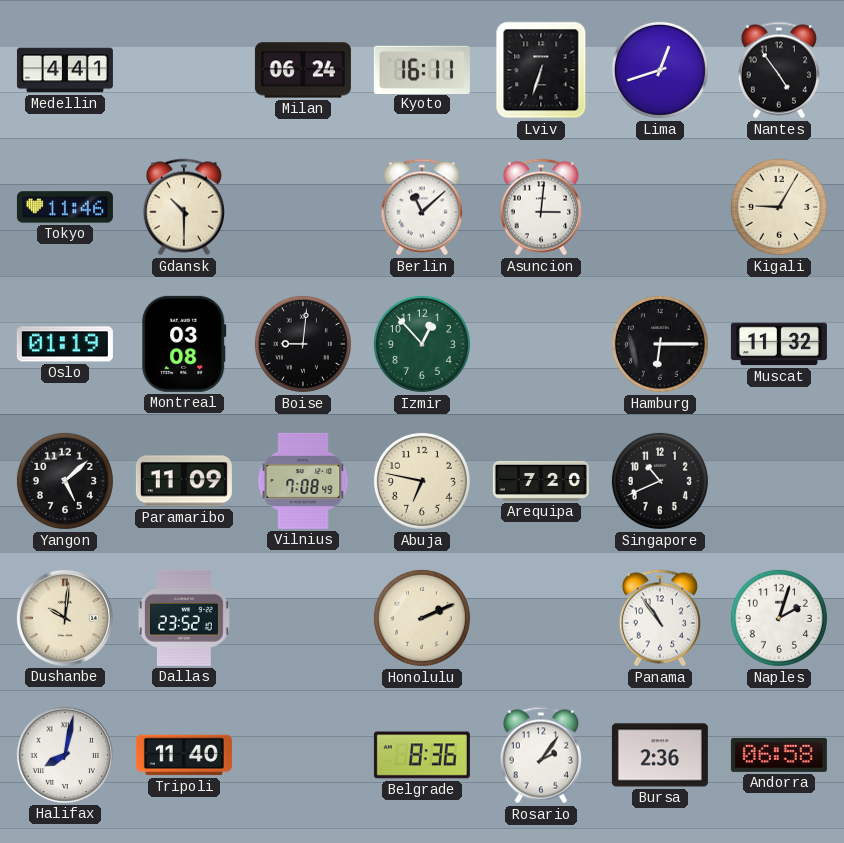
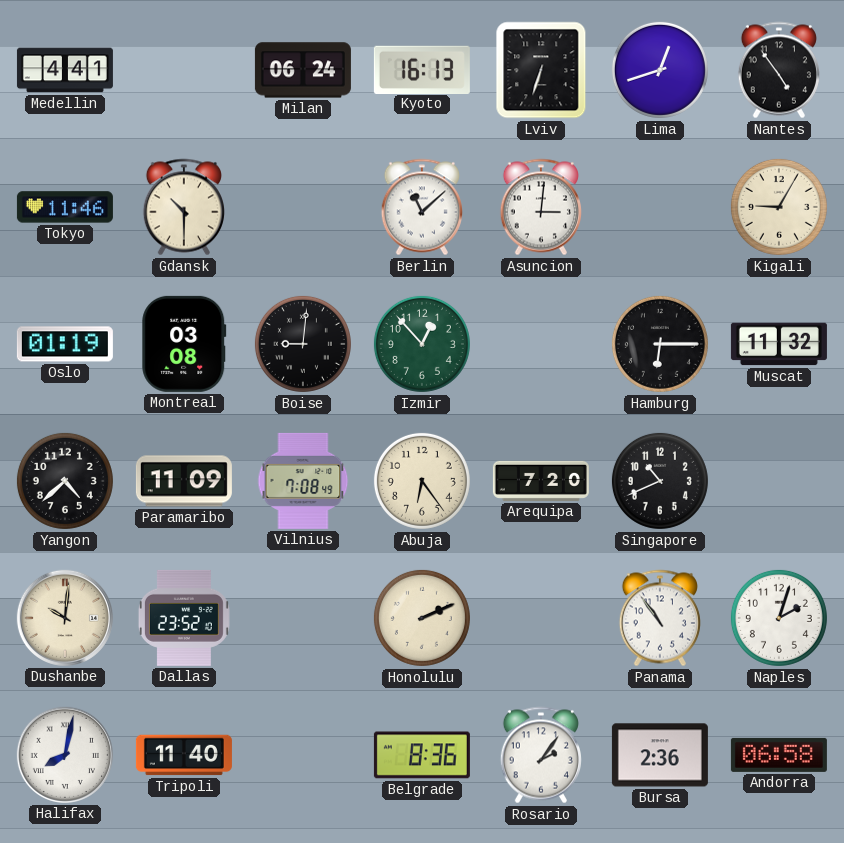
Kyoto: 16:11 -> 16:13
Yangon: 5:08 -> 4:38
Abuja: 6:47 -> 6:24
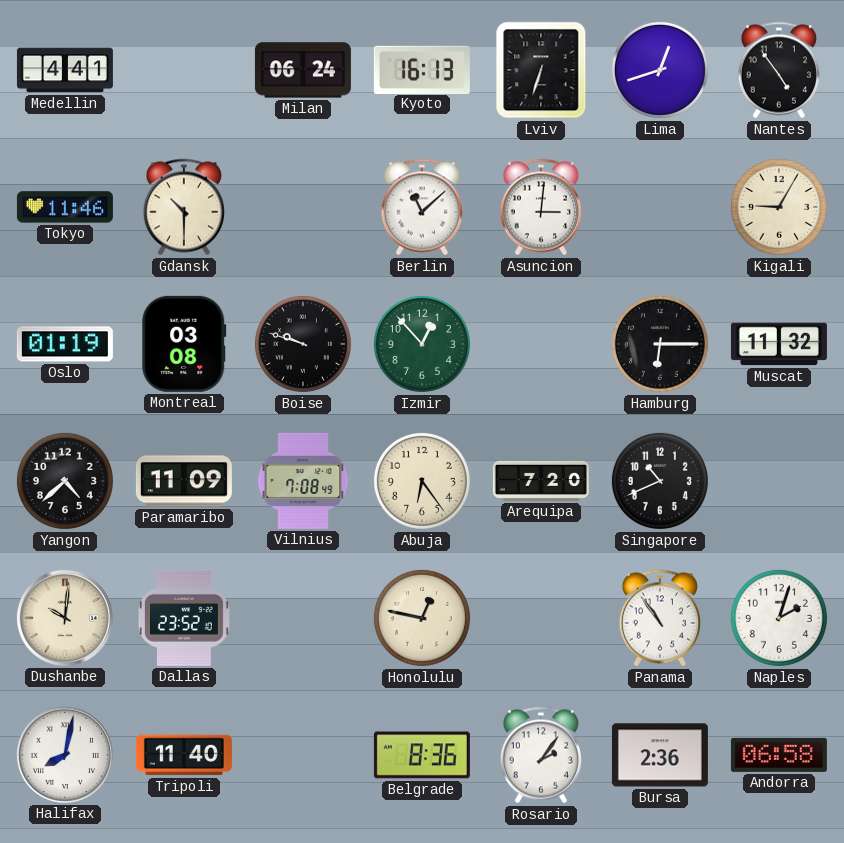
Boise: 9:01 -> 9:48
Honolulu: 2:11 -> 12:47
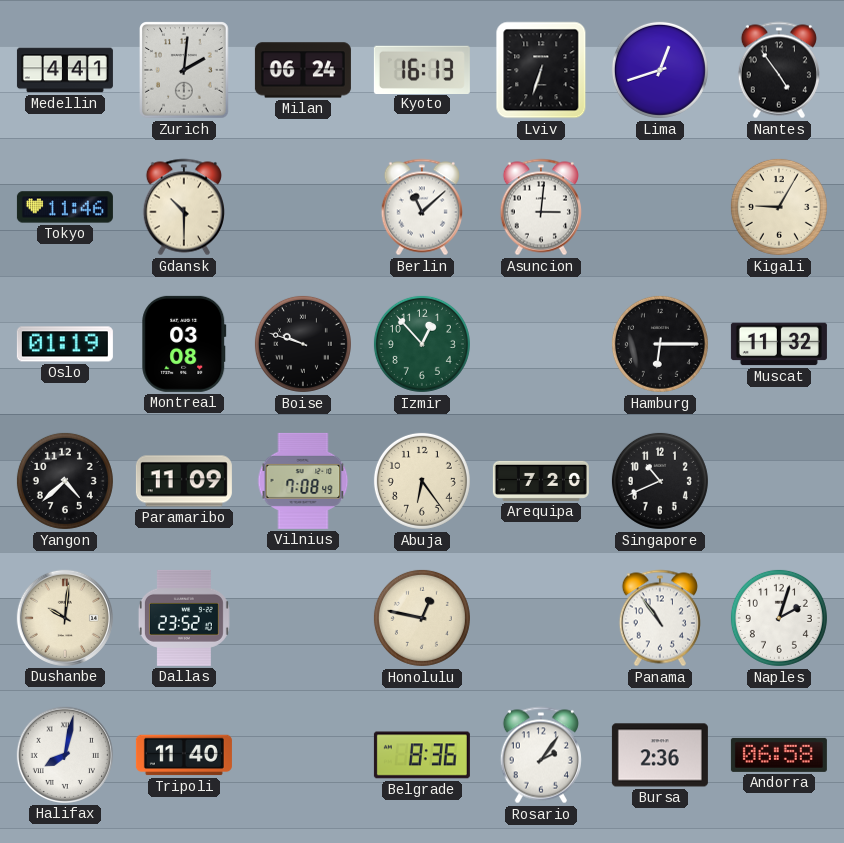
Zurich: none -> 2:01
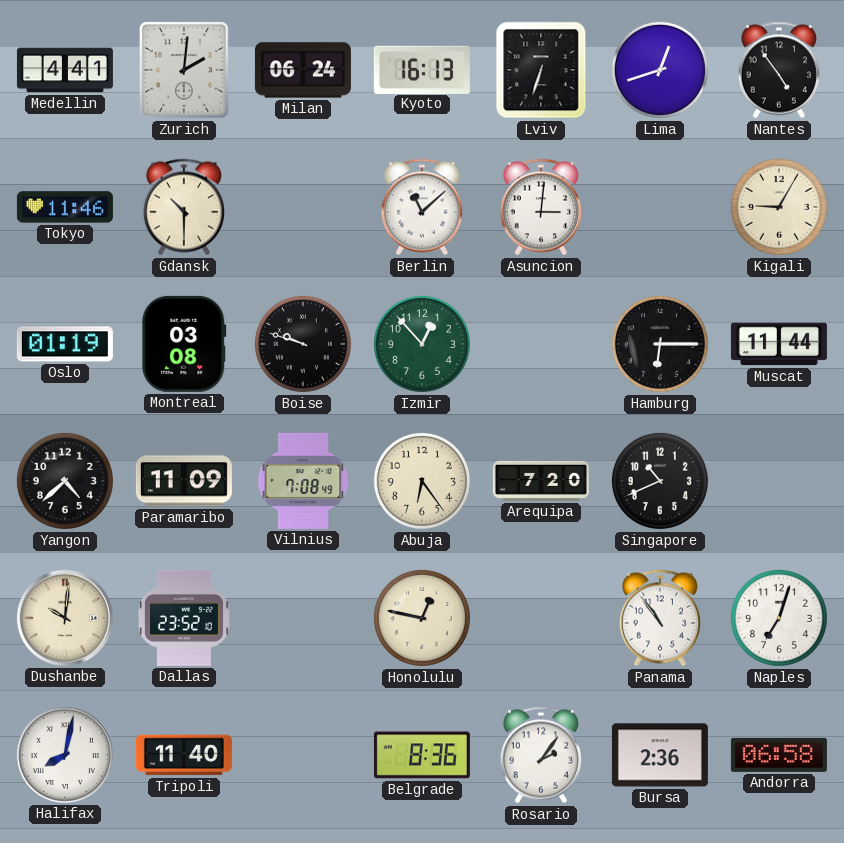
Muscat: 11:32 -> 11:44
Naples: 2:03 -> 7:03
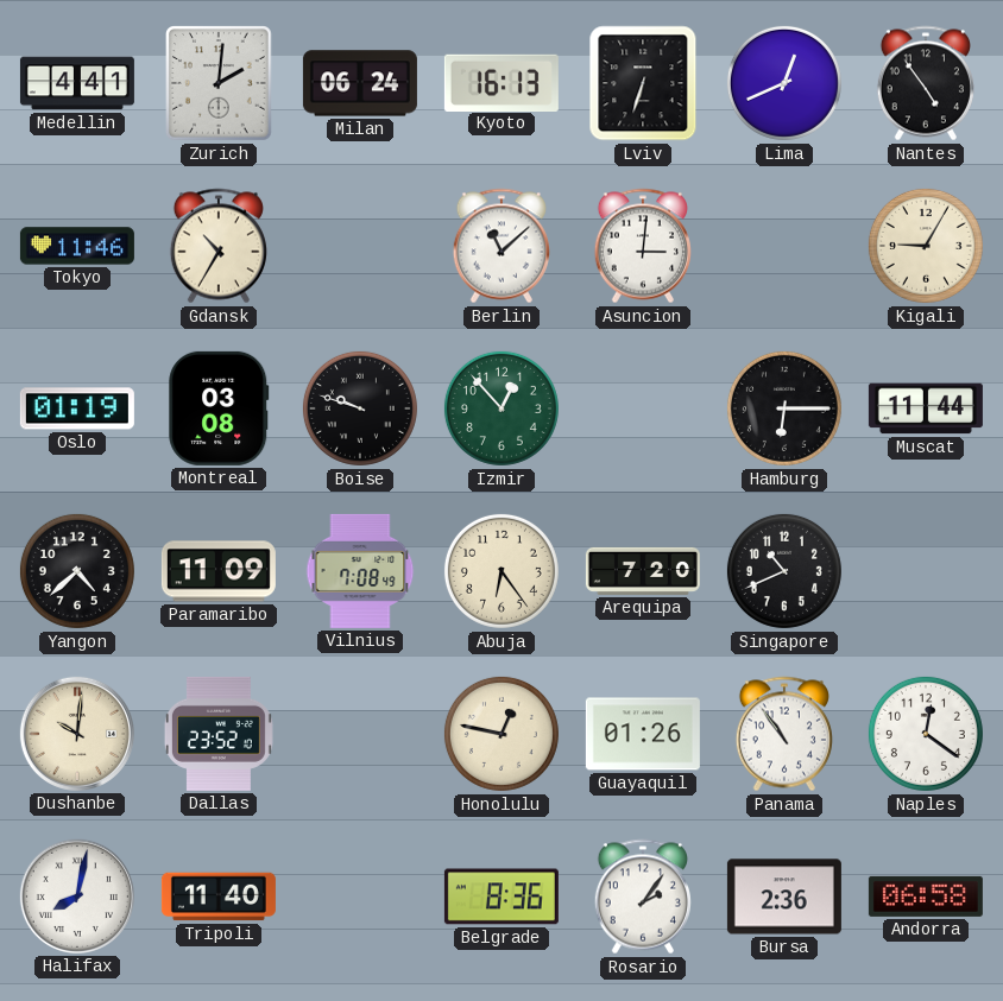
Lima: 12:42 -> 12:41
Gdansk: 10:30 -> 10:35
Guayaquil: none -> 01:26
Naples: 7:03 -> 12:21
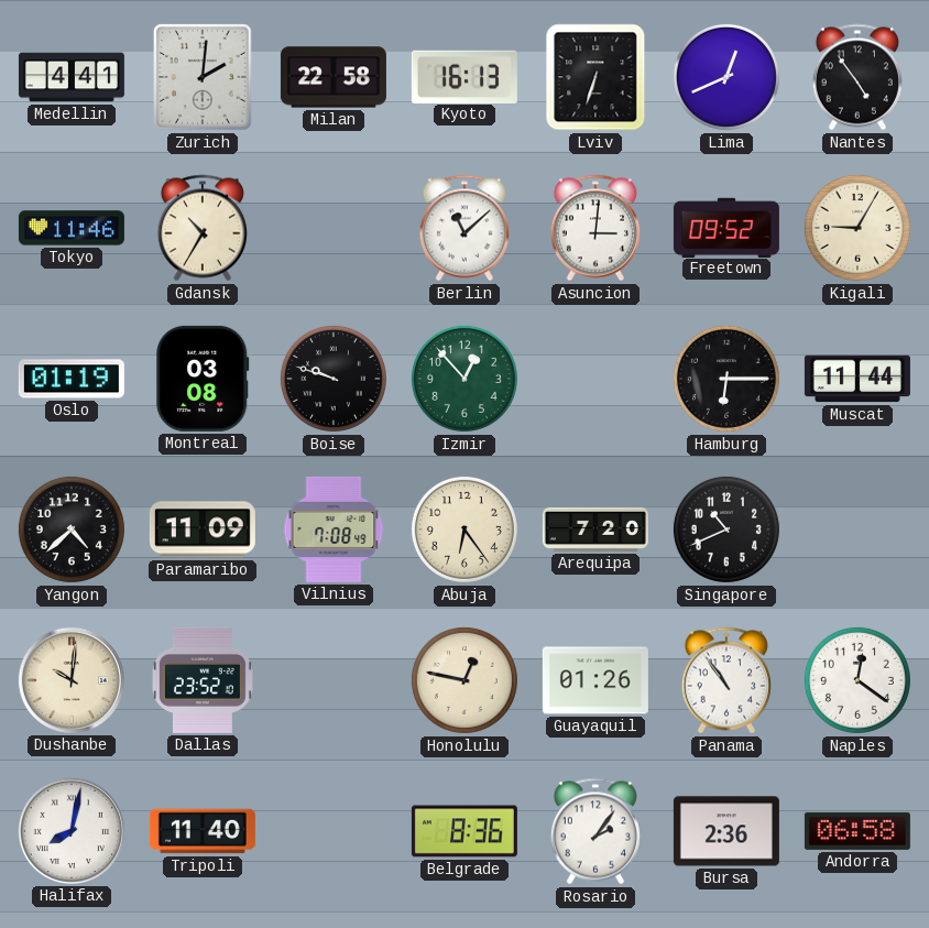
Milan: 06:24 -> 22:58
Freetown: none -> 09:52
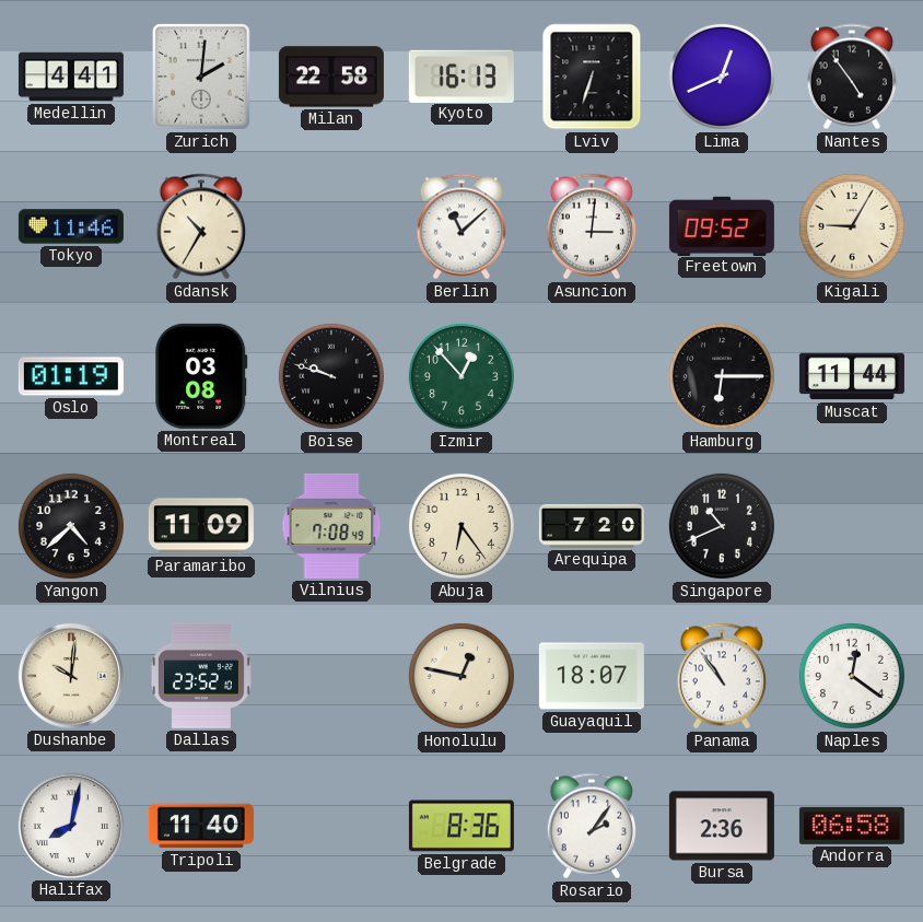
Guayaquil: 01:26 -> 18:07
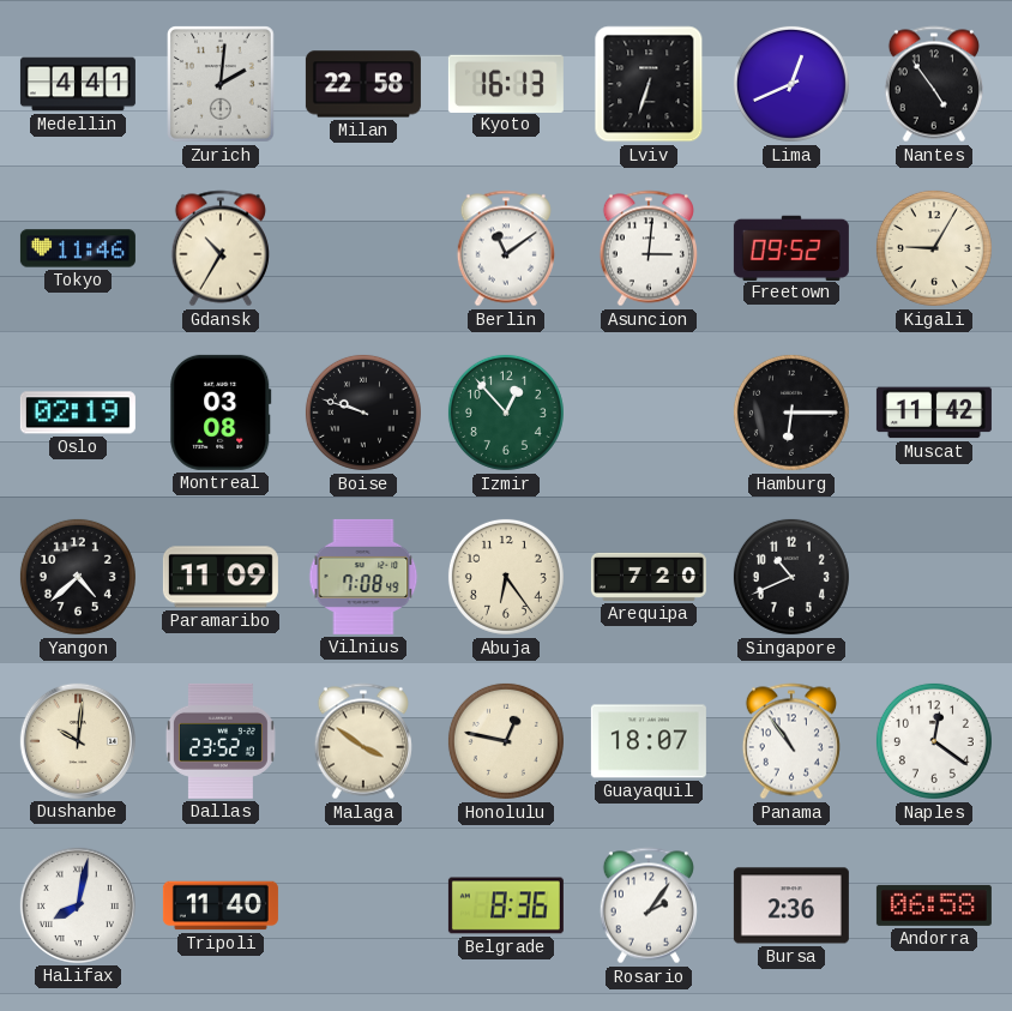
Berlin: 11:08 -> 11:09
Oslo: 01:19 -> 02:19
Muscat: 11:44 -> 11:42
Malaga: none -> 3:51
